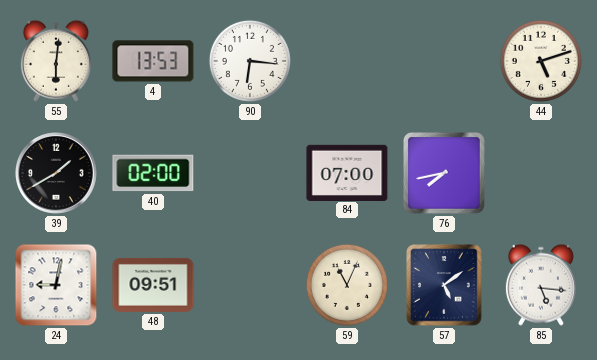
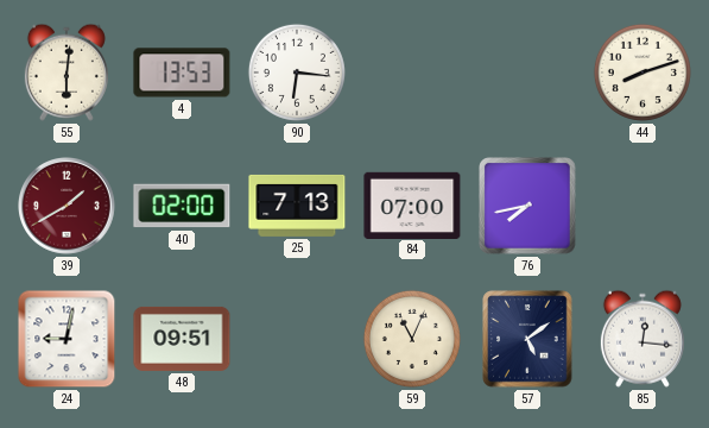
44: 5:12 -> 8:12
39 dial: black -> burgundy
25: none -> 7:13
85: 5:16 -> 12:16
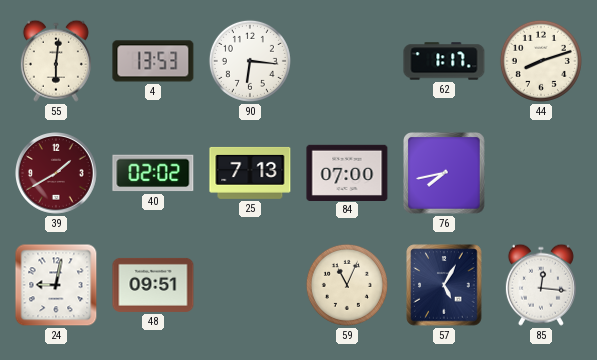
62: none -> 1:17
40: 02:00 -> 02:02
57: 5:09 -> 5:05
